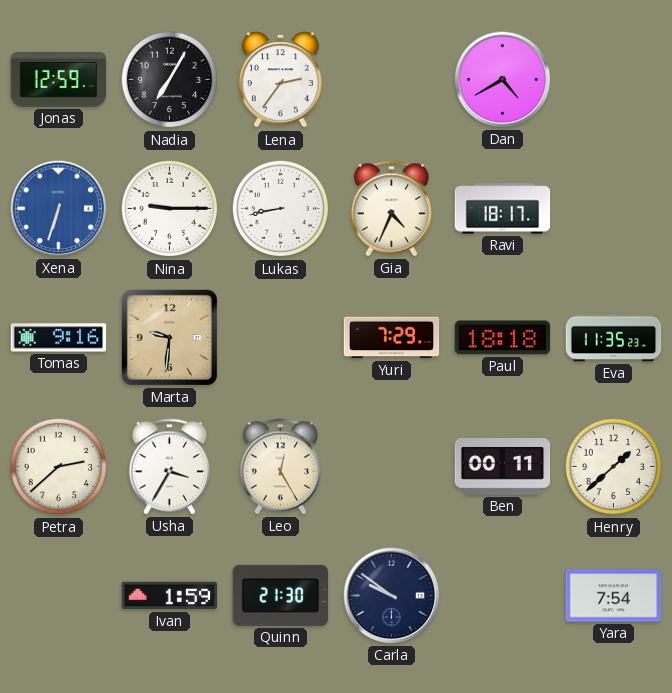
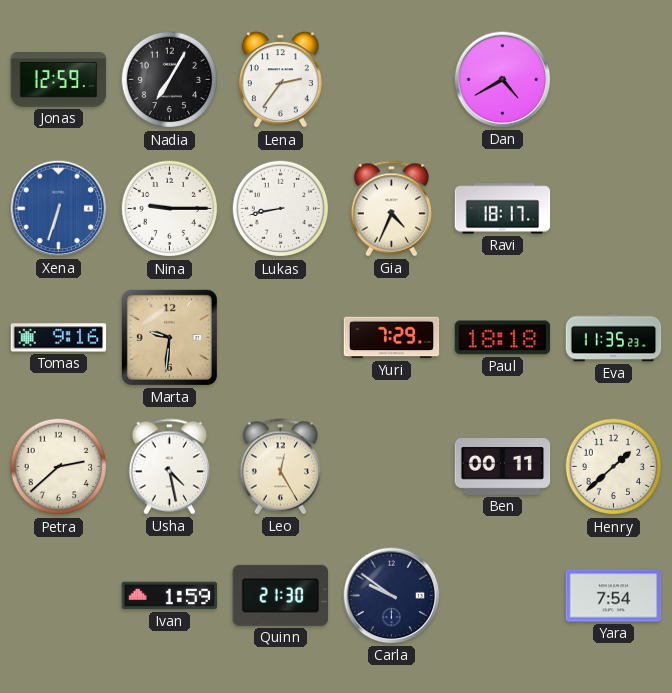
Usha: 3:35 -> 4:28
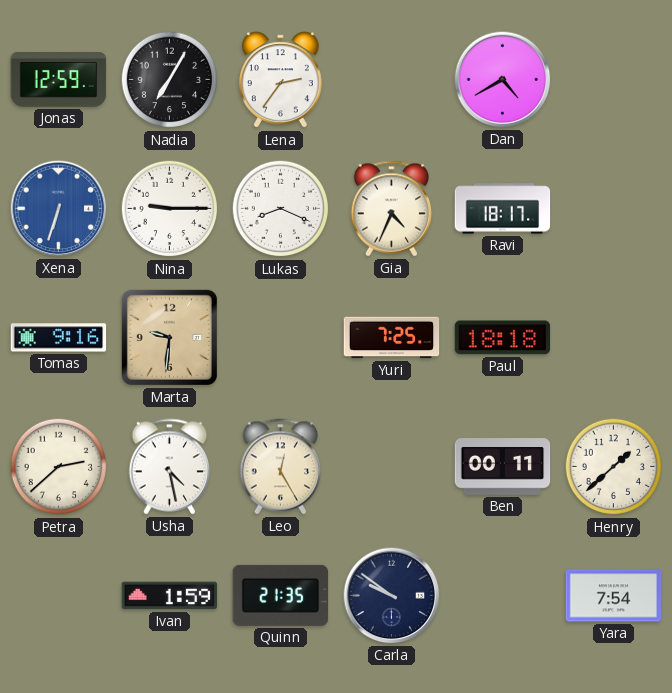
Lukas: 8:43 -> 8:19
Yuri: 7:29 -> 7:25
Eva: 11:35 -> none
Quinn: 21:30 -> 21:35
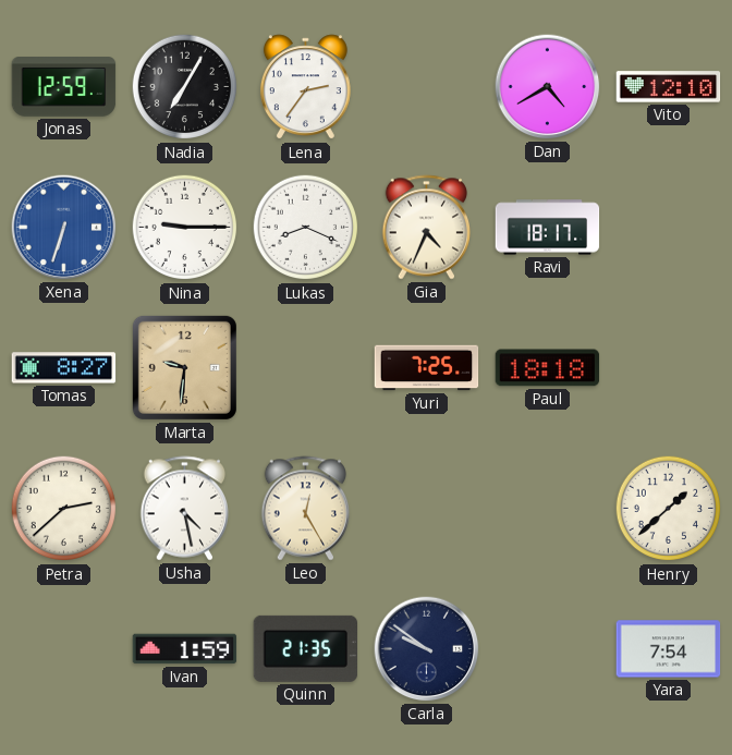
Vito: none -> 12:10
Tomas: 9:16 -> 8:27
Ben: 00:11 -> none
